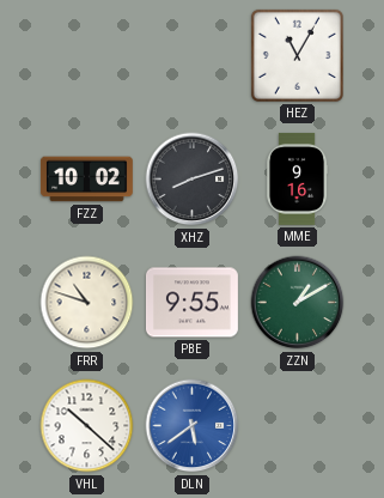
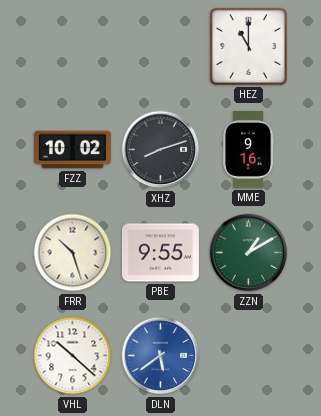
HEZ: 11:05 -> 11:00
FRR: 10:48 -> 10:27
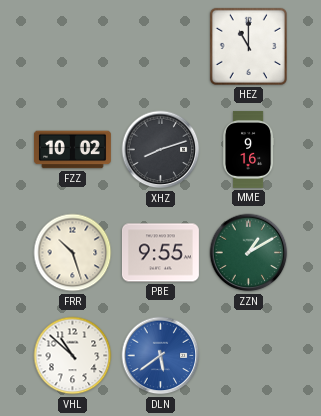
VHL: 10:22 -> 10:52
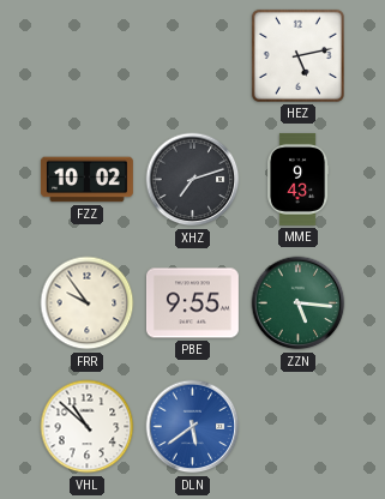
HEZ: 11:00 -> 5:13
XHZ: 8:12 -> 7:12
MME: 9:16 -> 9:43
FRR: 10:27 -> 9:54
ZZN: 1:10 -> 5:16
